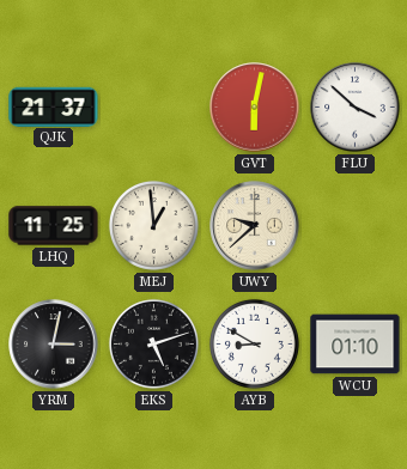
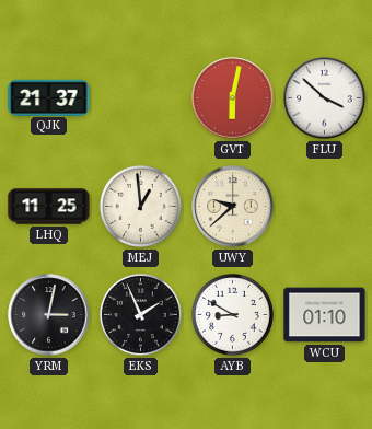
EKS: 5:12 -> 1:56
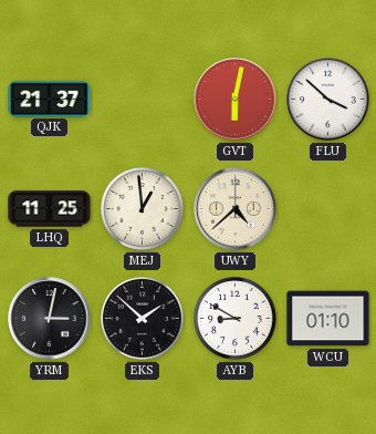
UWY: 9:38 -> 4:38
EKS: 1:56 -> 1:52
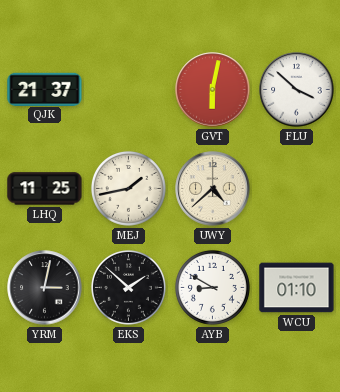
MEJ: 12:59 -> 1:43
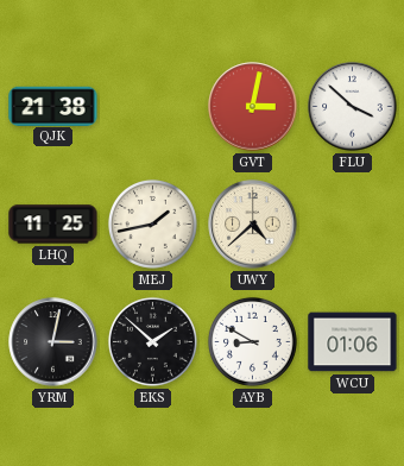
QJK: 21:37 -> 21:38
GVT: 6:02 -> 3:02
WCU: 01:10 -> 01:06
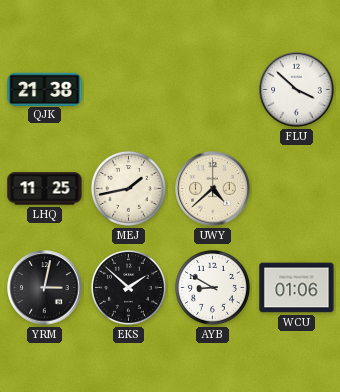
GVT: 3:02 -> none
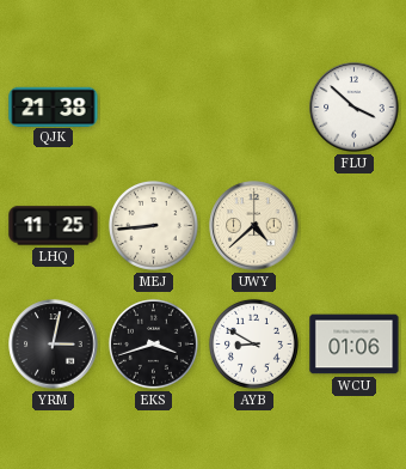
MEJ: 1:43 -> 8:44
EKS: 1:52 -> 3:42
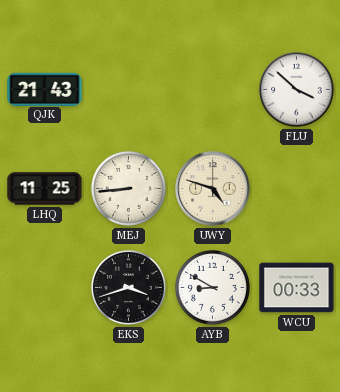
QJK: 21:38 -> 21:43
UWY: 4:38 -> 4:48
YRM: 3:02 -> none
WCU: 01:06 -> 00:33
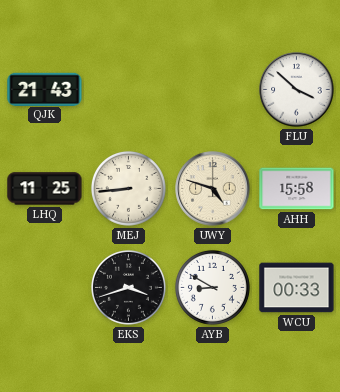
AHH: none -> 15:58
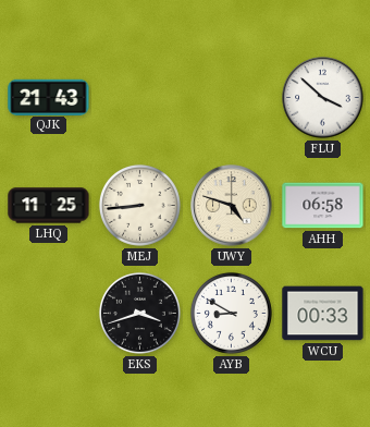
AHH: 15:58 -> 06:58
